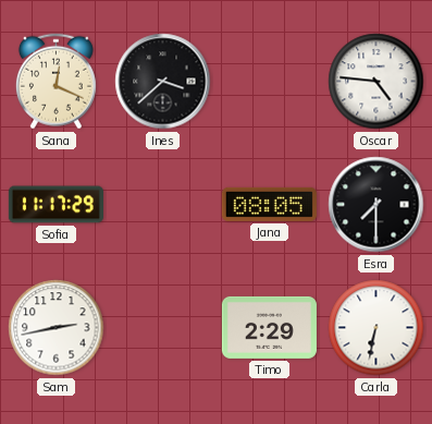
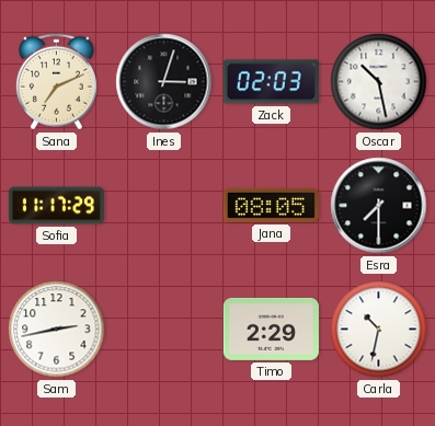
Sana: 12:19 -> 7:11
Ines: 3:38 -> 3:03
Zack: none -> 02:03
Oscar: 4:46 -> 10:28
Carla: 6:32 -> 10:32
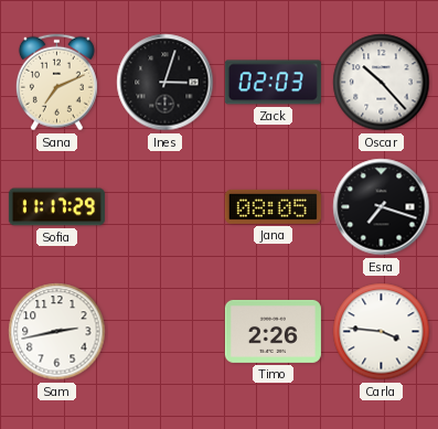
Oscar: 10:28 -> 10:23
Esra: 7:30 -> 7:18
Timo: 2:29 -> 2:26
Carla: 10:32 -> 3:46
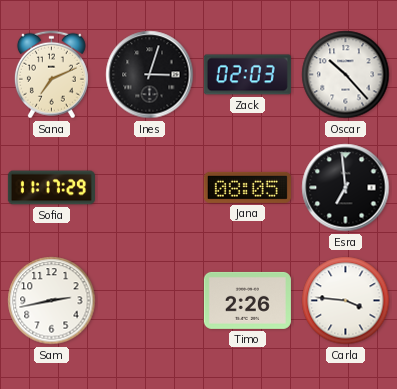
Esra: 7:18 -> 6:59
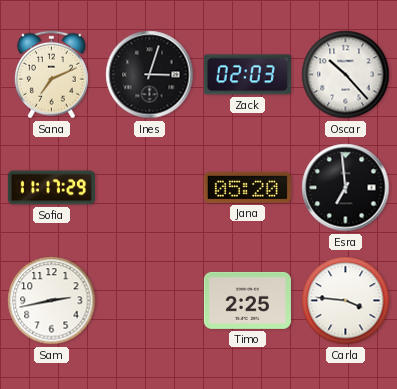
Jana: 08:05 -> 05:20
Timo: 2:26 -> 2:25
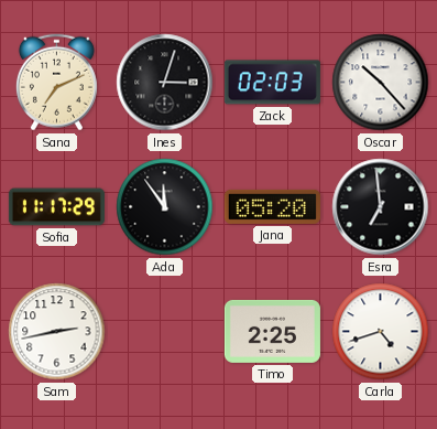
Ada: none -> 11:54
Carla: 3:46 -> 4:42
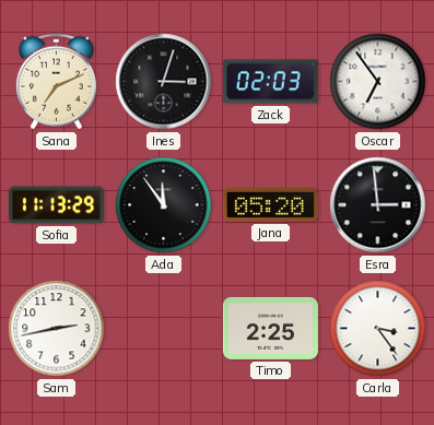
Oscar: 10:23 -> 6:54
Sofia: 11:17 -> 11:13
Esra: 6:59 -> 2:59
Carla: 4:42 -> 3:24
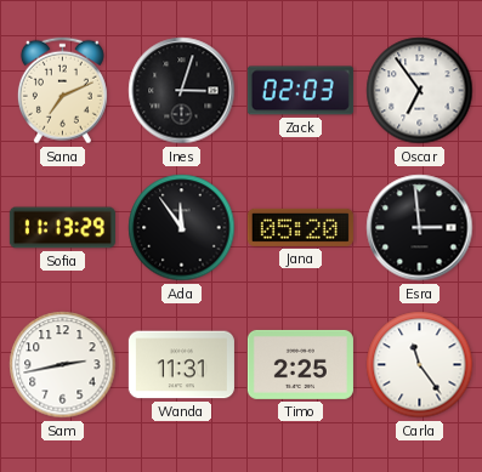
Wanda: none -> 11:31
Carla: 3:24 -> 11:24
